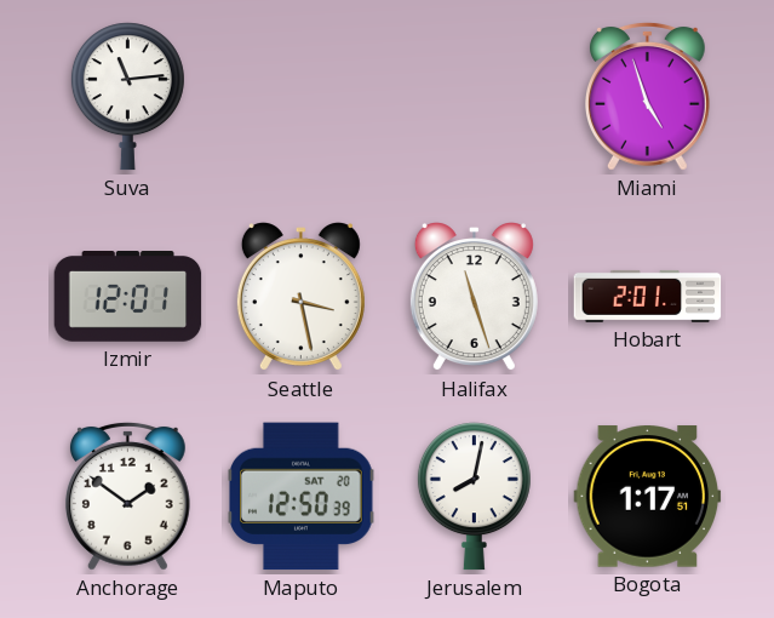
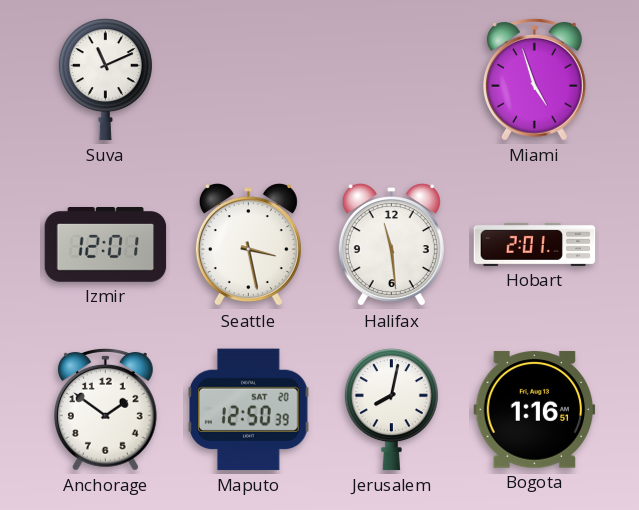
Suva: 11:14 -> 11:11
Halifax: 11:27 -> 11:29
Bogota: 1:17 -> 1:16
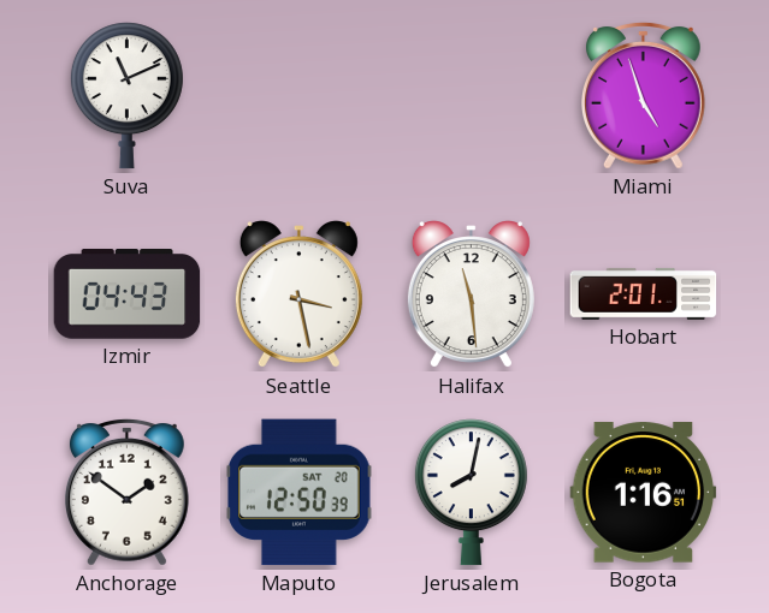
Izmir: 12:01 -> 04:43
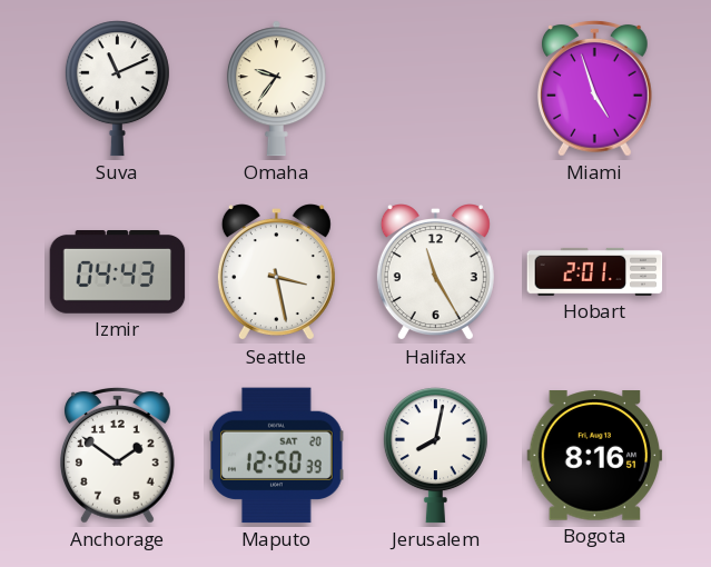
Omaha: none -> 9:36
Halifax: 11:29 -> 11:25
Bogota: 1:16 -> 8:16
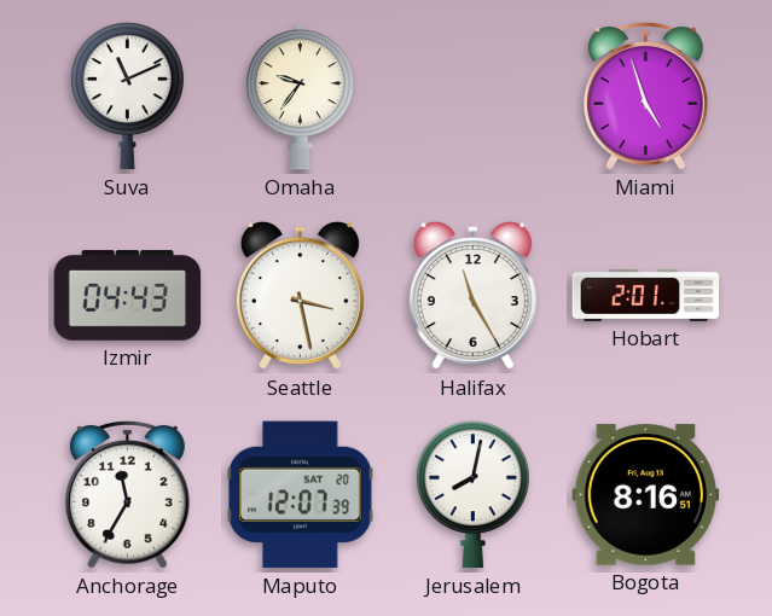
Anchorage: 1:51 -> 11:35
Maputo: 12:50 -> 12:07
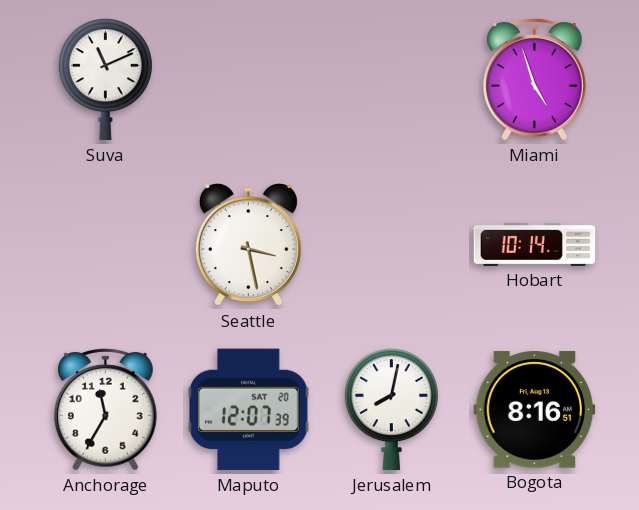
Omaha: 9:36 -> none
Izmir: 04:43 -> none
Halifax: 11:25 -> none
Hobart: 2:01 -> 10:14
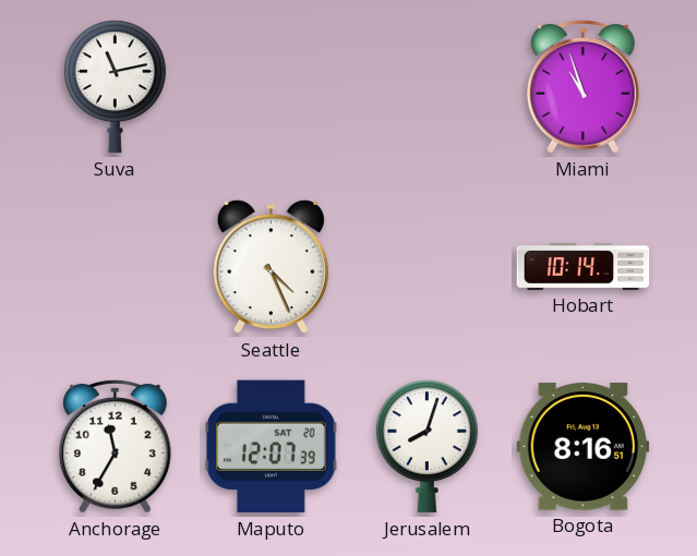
Suva: 11:11 -> 11:13
Miami: 4:57 -> 10:57
Seattle: 3:28 -> 4:26
Jerusalem: 8:02 -> 8:03
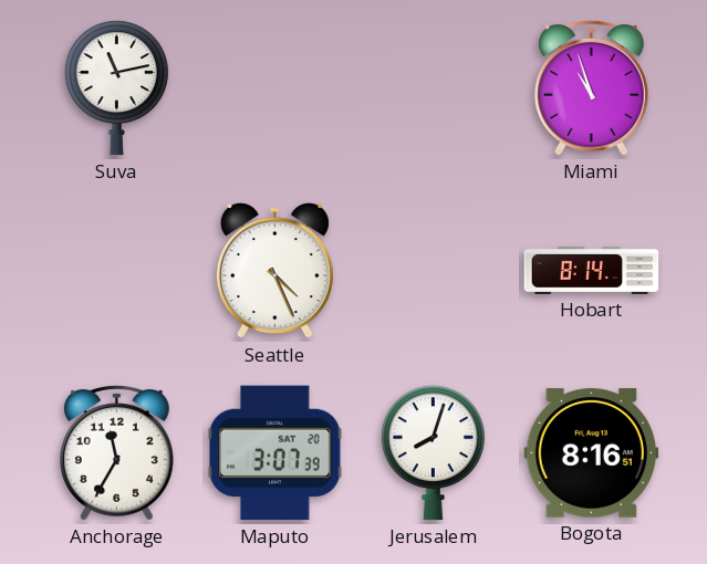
Hobart: 10:14 -> 8:14
Maputo: 12:07 -> 3:07
